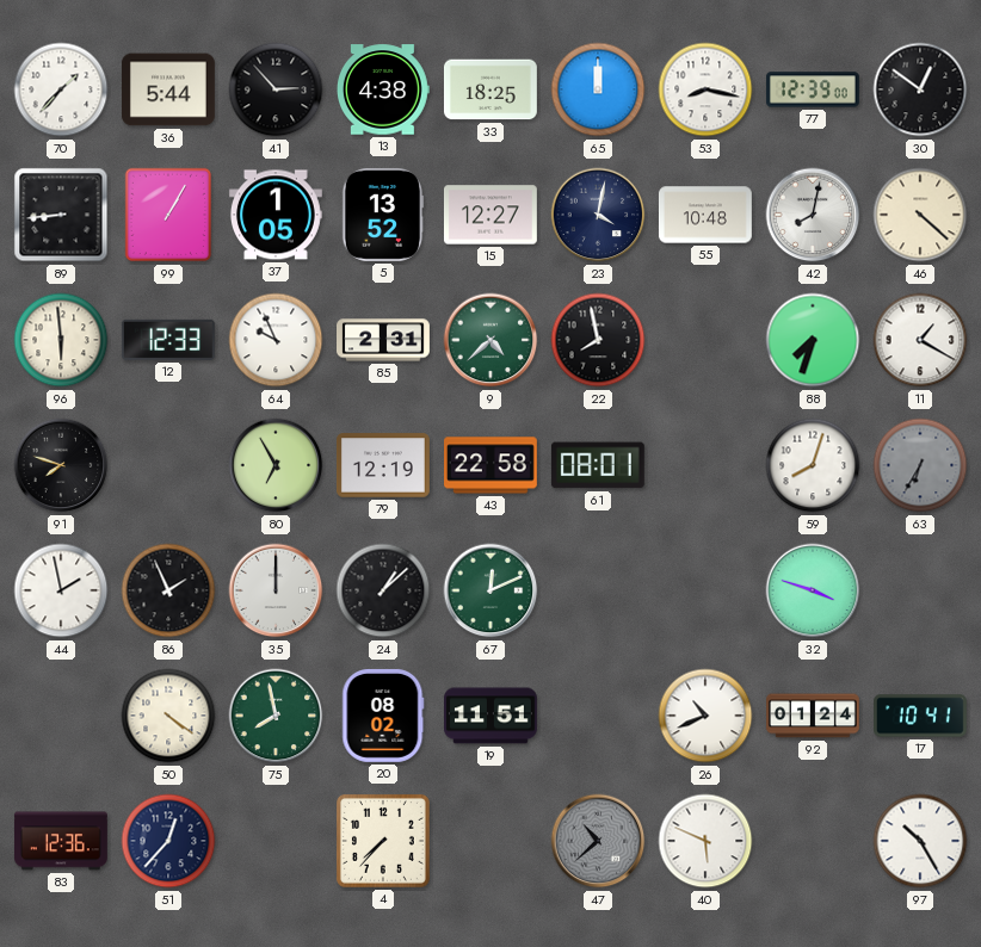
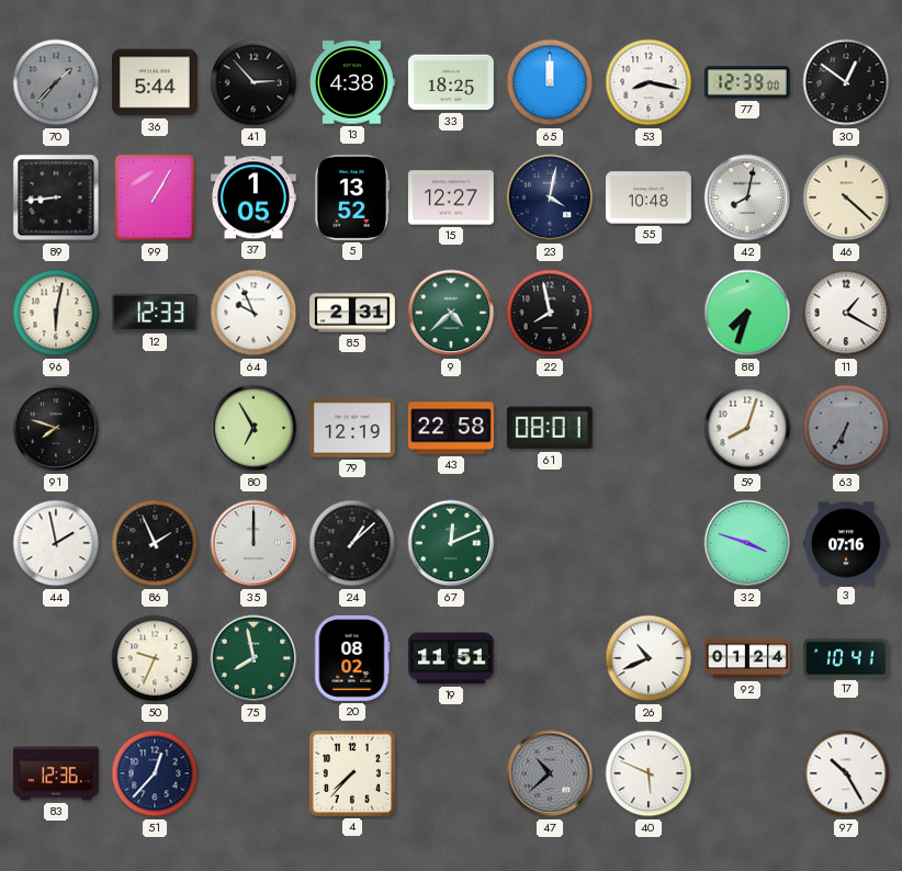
70 dial: white -> grey
96: 5:59 -> 6:02
3: none -> 07:16
50: 4:21 -> 9:34
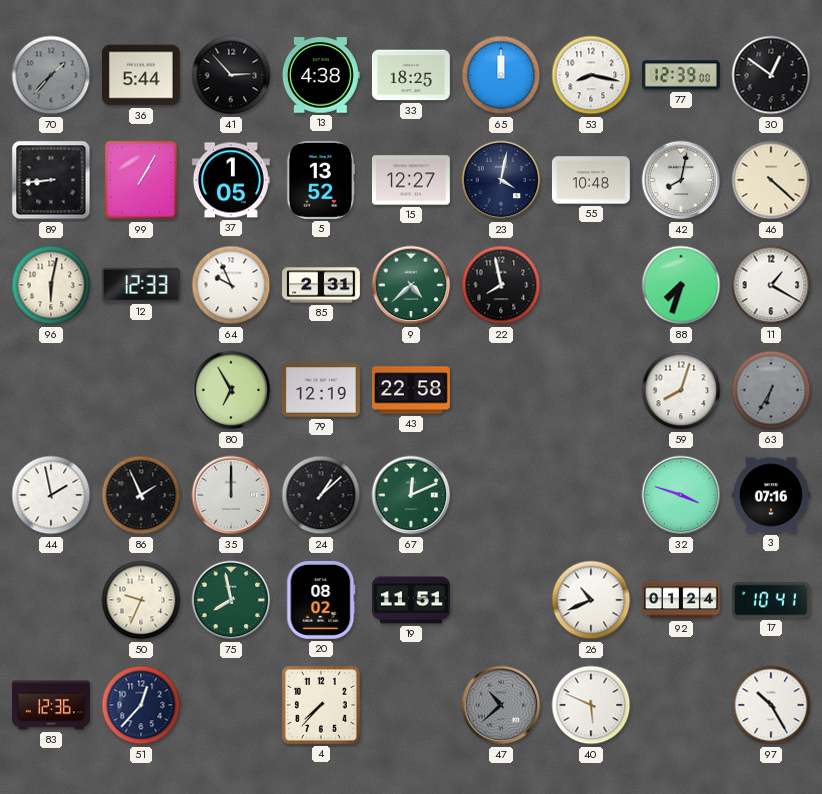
91: 7:48 -> none
61: 08:01 -> none
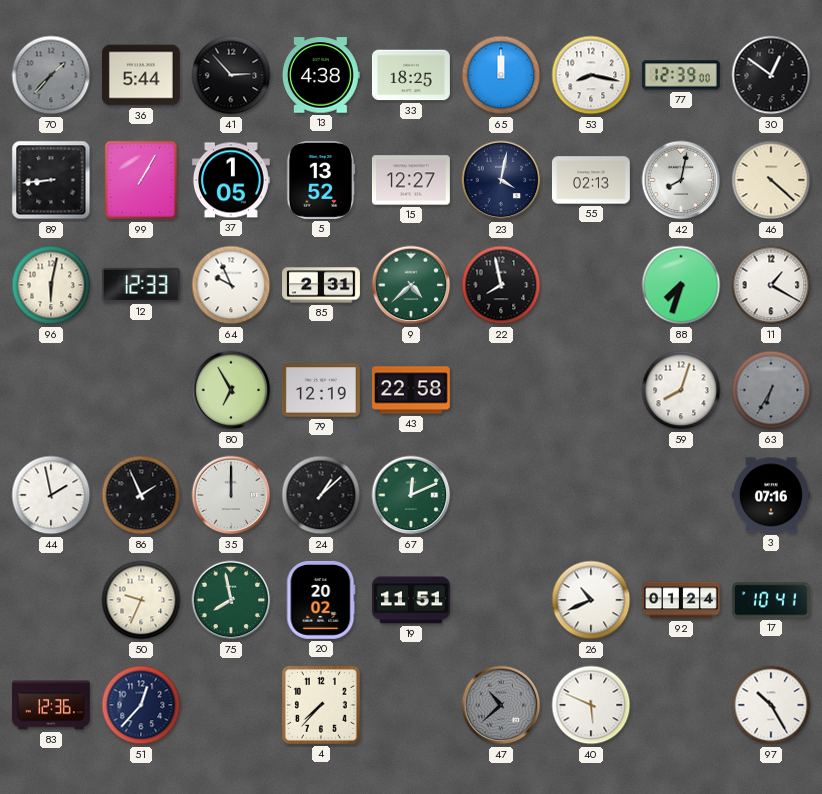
55: 10:48 -> 02:13
32: 3:48 -> none
20: 08:02 -> 20:02
